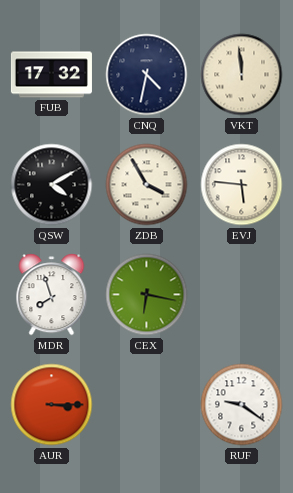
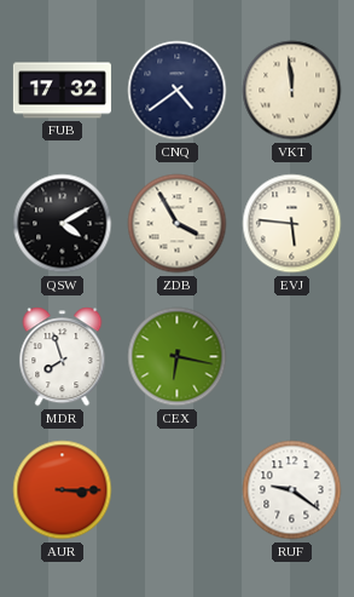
CNQ: 4:32 -> 4:39
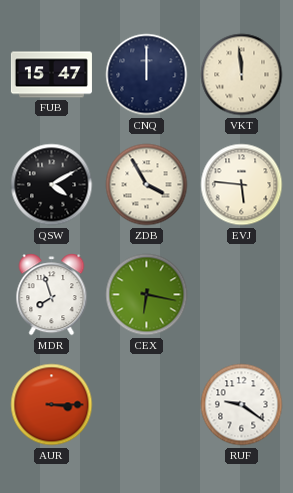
FUB: 17:32 -> 15:47
CNQ: 4:39 -> 12:00
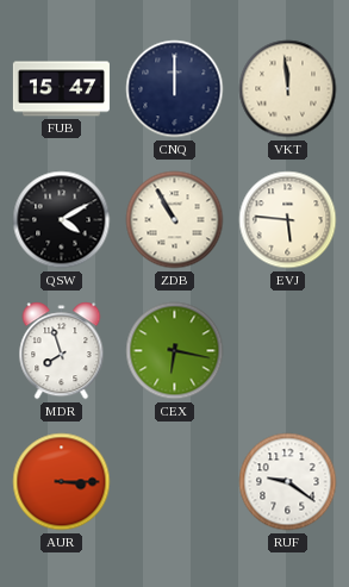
ZDB: 3:55 -> 10:55
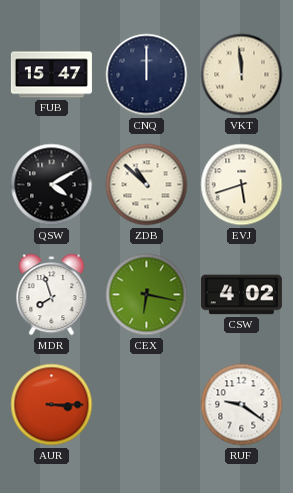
ZDB: 10:55 -> 10:52
EVJ: 5:46 -> 5:42
CSW: none -> 4:02
